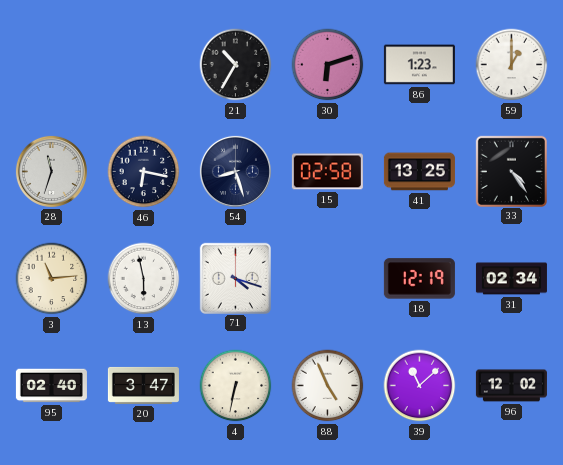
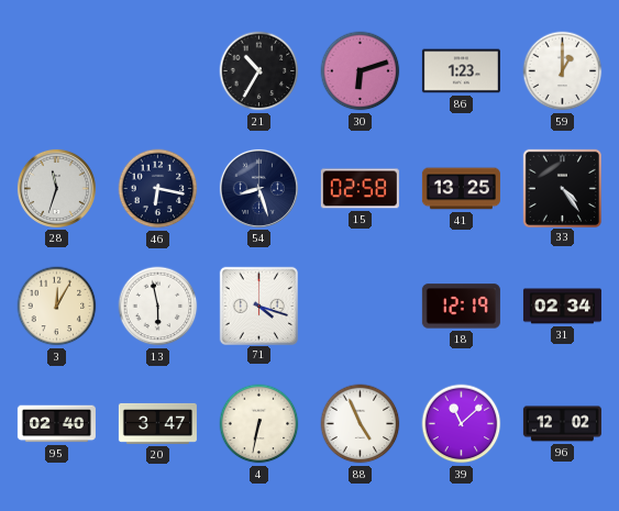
3: 11:14 -> 12:05
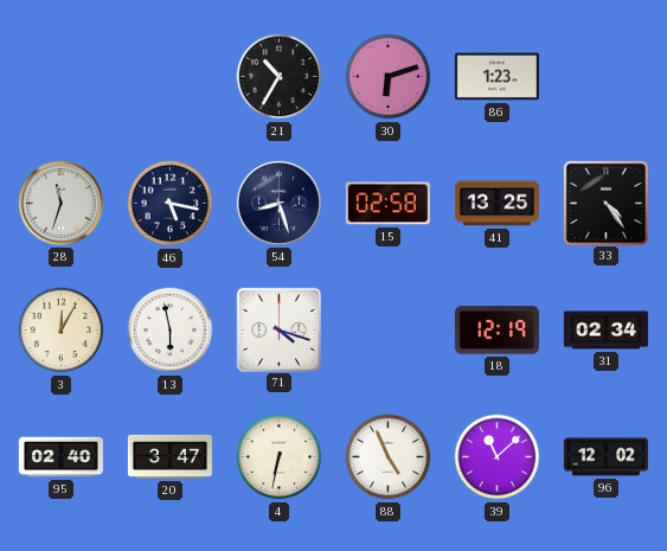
59: 1:00 -> none
46: 6:17 -> 5:17
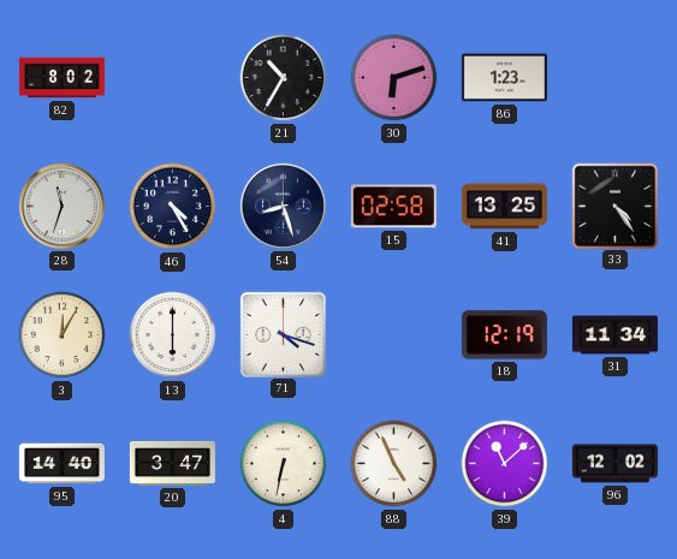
82: none -> 8:02
46: 5:17 -> 4:25
13: 5:58 -> 6:00
31: 02:34 -> 11:34
95: 02:40 -> 14:40
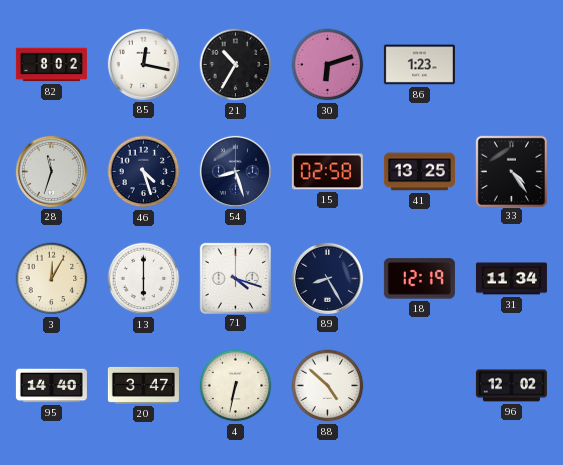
85: none -> 12:17
46: 4:25 -> 4:27
89: none -> 8:25
88: 4:56 -> 4:52
39: 11:08 -> none
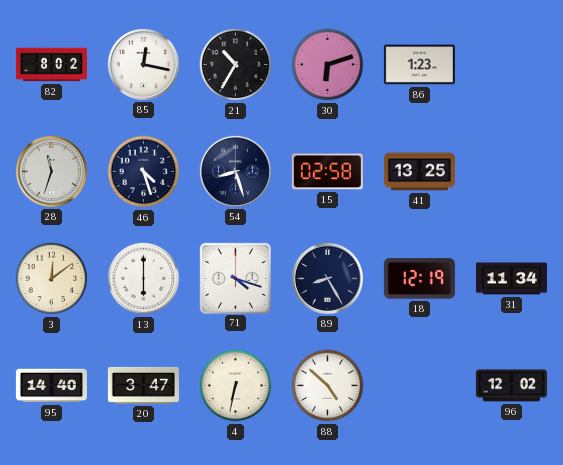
33: 4:24 -> none
3: 12:05 -> 12:09
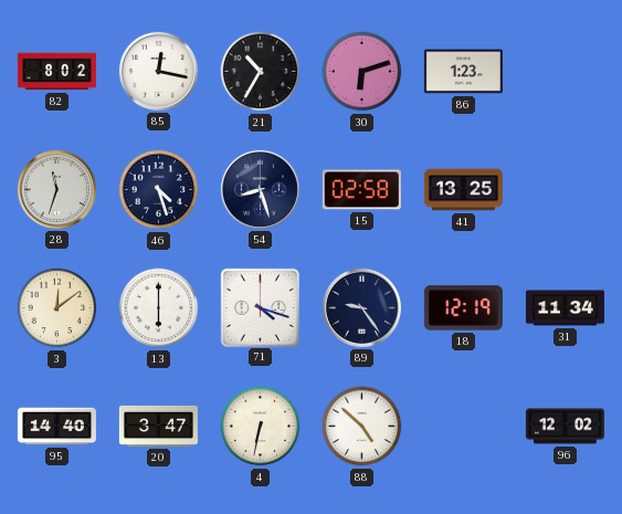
89: 8:25 -> 9:24
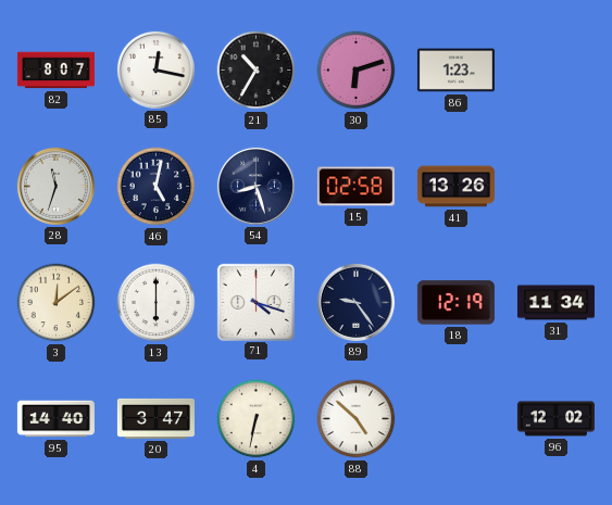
82: 8:02 -> 8:07
46: 4:27 -> 5:02
41: 13:25 -> 13:26
